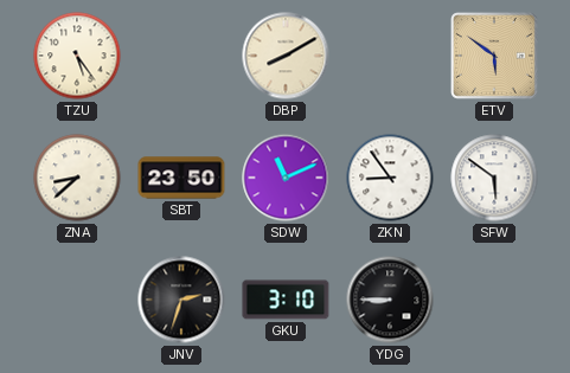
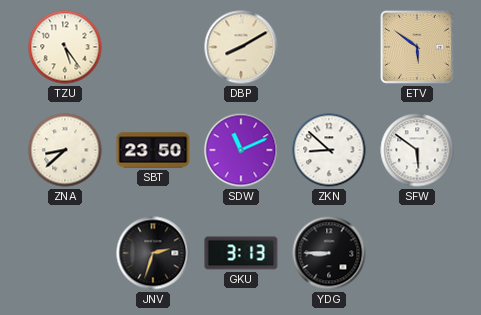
ZKN: 8:54 -> 8:52
GKU: 3:10 -> 3:13
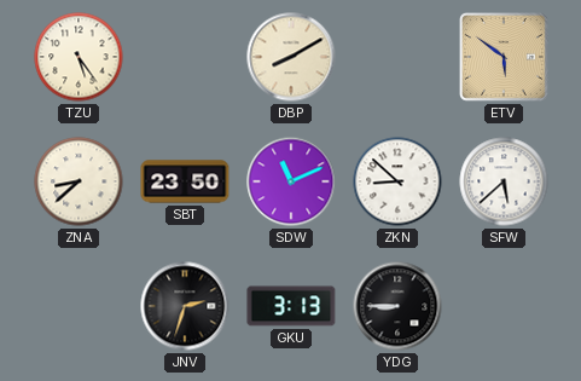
SFW: 5:51 -> 5:38
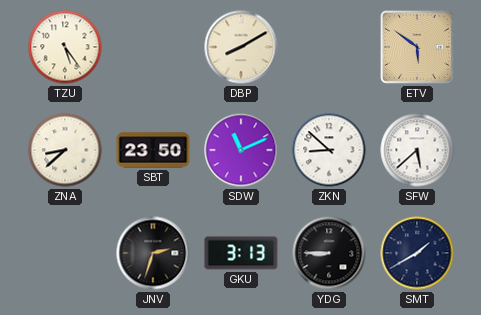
SMT: none -> 1:40
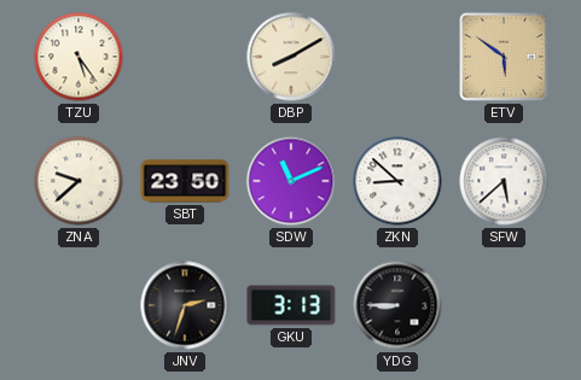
ZNA: 8:38 -> 9:38
SMT: 1:40 -> none
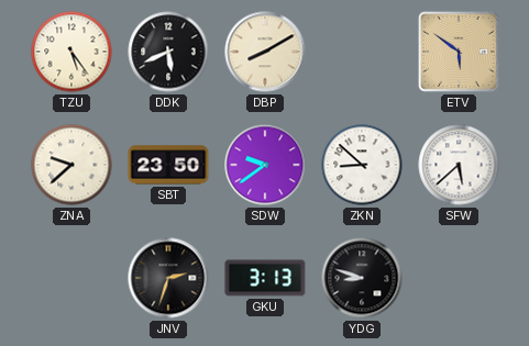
DDK: none -> 5:41
SDW: 11:11 -> 9:39
YDG: 8:45 -> 8:48
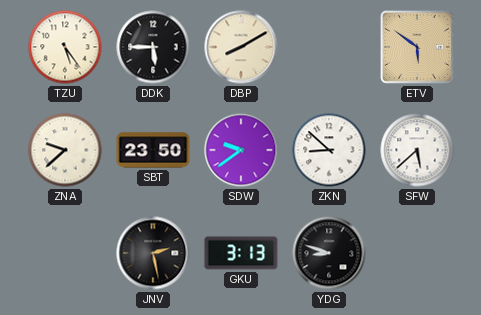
DDK: 5:41 -> 5:45
JNV: 2:33 -> 2:28
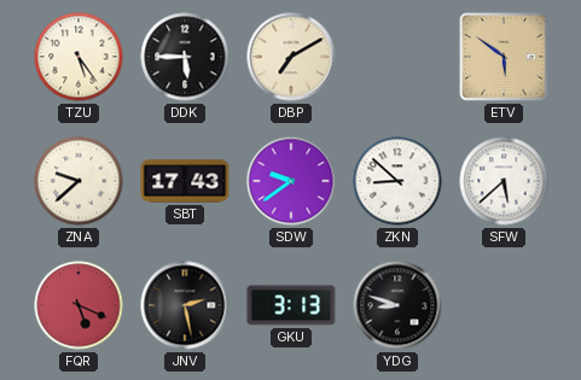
DBP: 8:10 -> 7:10
SBT: 23:50 -> 17:43
FQR: none -> 5:19
